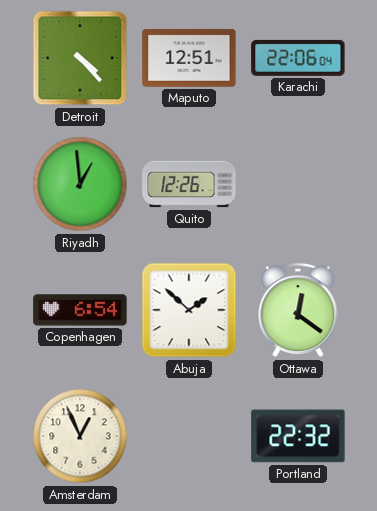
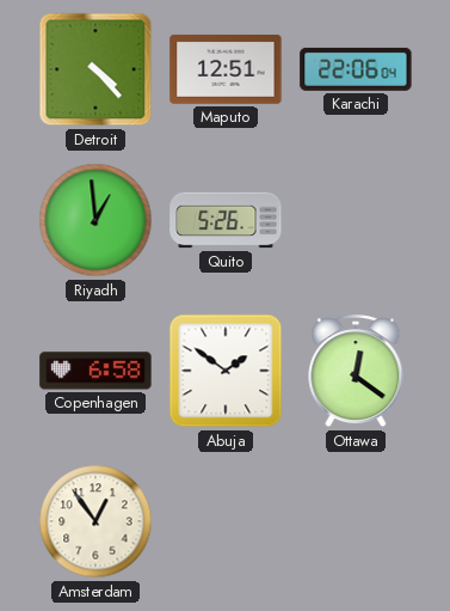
Quito: 12:26 -> 5:26
Copenhagen: 6:54 -> 6:58
Abuja: 1:52 -> 1:51
Amsterdam: 12:56 -> 12:54
Portland: 22:32 -> none
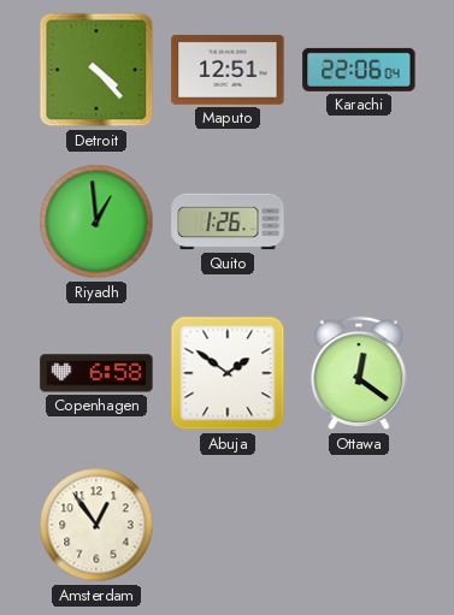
Quito: 5:26 -> 1:26
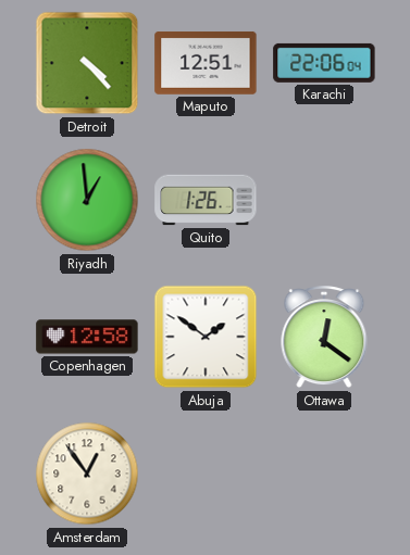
Copenhagen: 6:58 -> 12:58
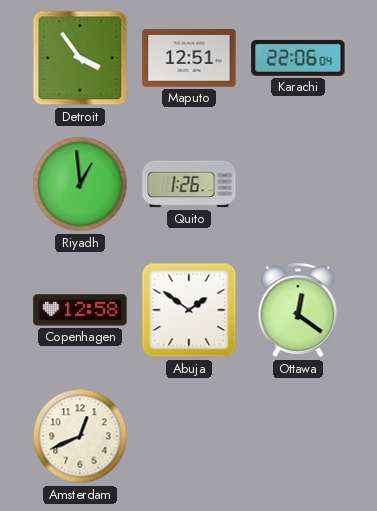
Detroit: 4:23 -> 3:54
Amsterdam: 12:54 -> 12:41
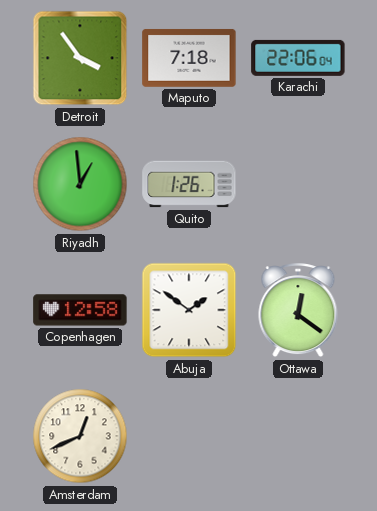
Maputo: 12:51 -> 7:18
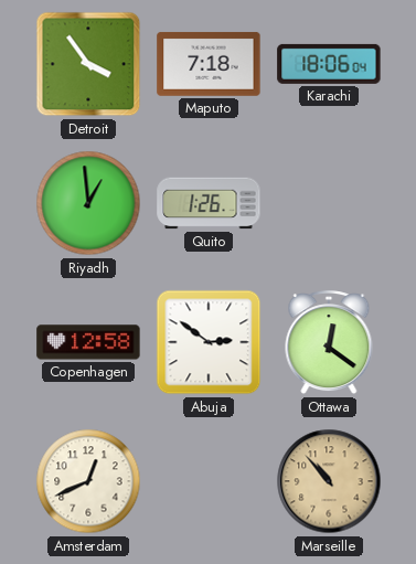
Karachi: 22:06 -> 18:06
Abuja: 1:51 -> 2:51
Marseille: none -> 10:53
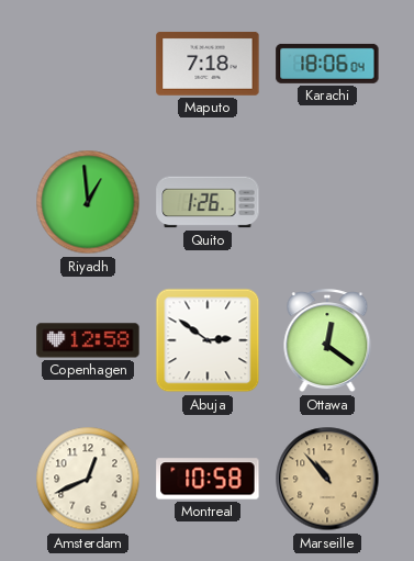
Detroit: 3:54 -> none
Montreal: none -> 10:58
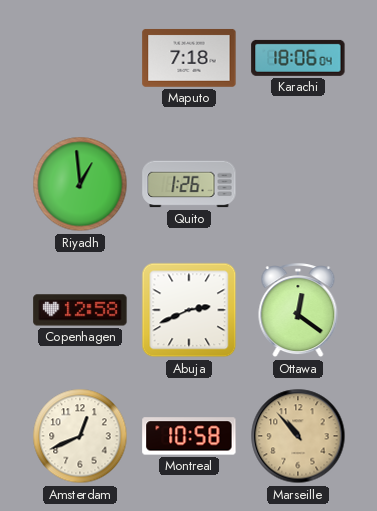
Abuja: 2:51 -> 2:41
